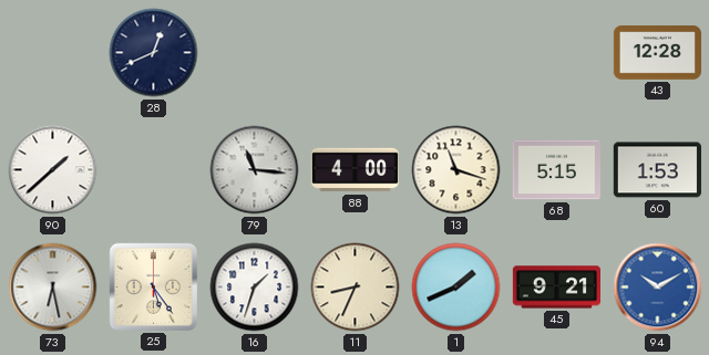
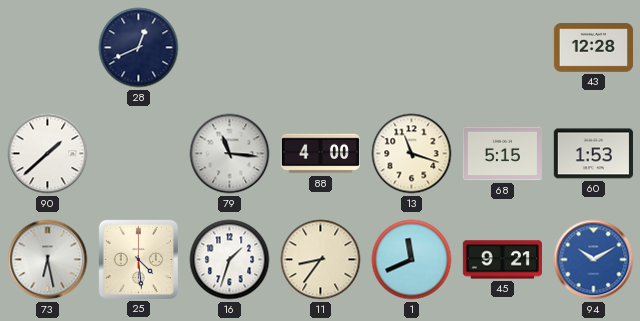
25: 5:24 -> 4:29
11: 8:34 -> 8:36
1: 1:41 -> 11:41
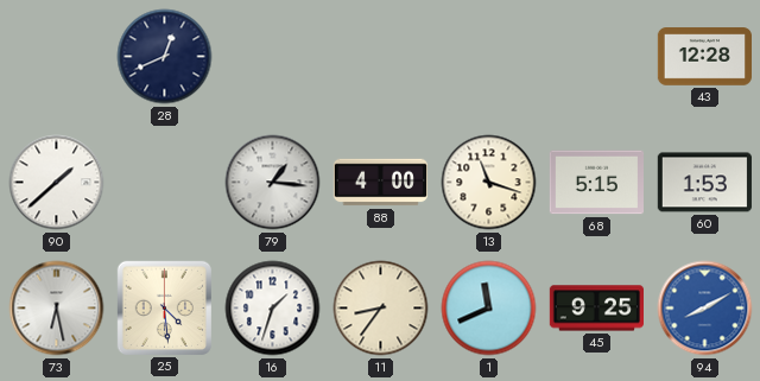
79: 11:16 -> 1:16
45: 9:21 -> 9:25
94: 10:10 -> 8:10
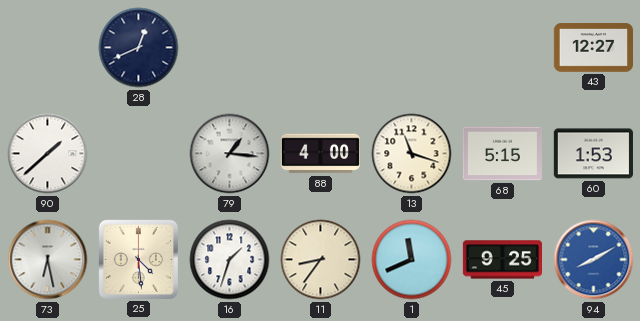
43: 12:28 -> 12:27
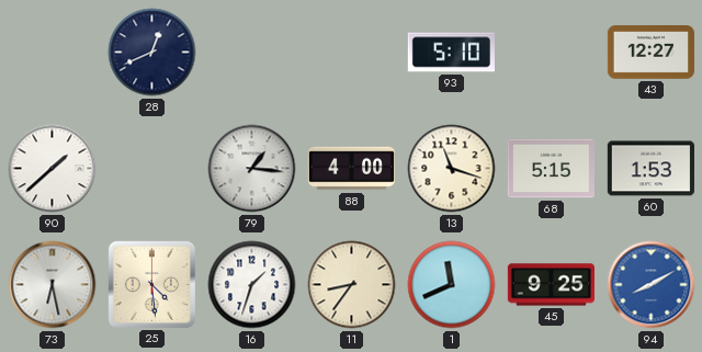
93: none -> 5:10
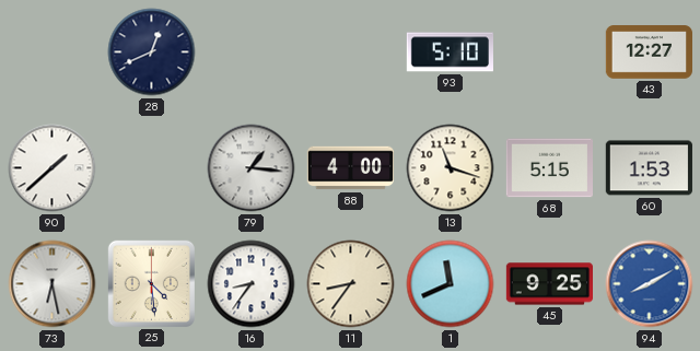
16: 1:33 -> 8:36
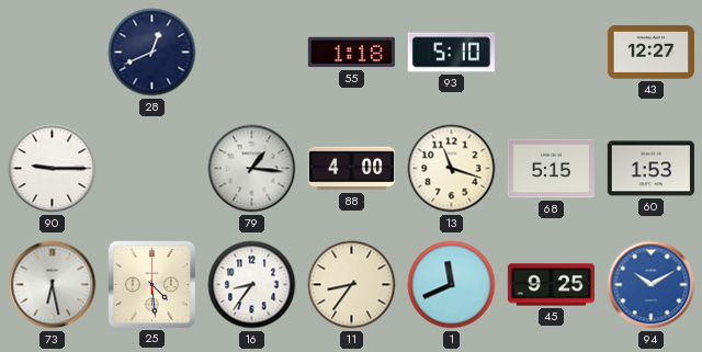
55: none -> 1:18
90: 1:38 -> 9:15
94: 8:10 -> 10:10
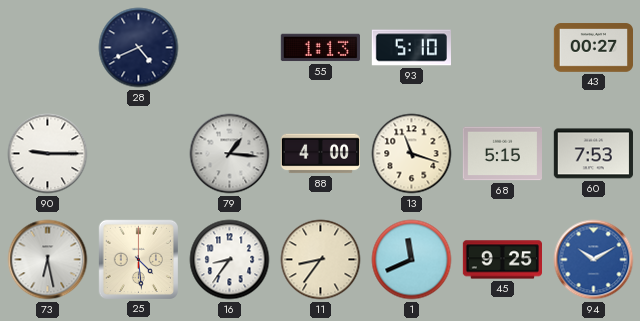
28: 12:41 -> 4:41
55: 1:18 -> 1:13
43: 12:27 -> 00:27
60: 1:53 -> 7:53
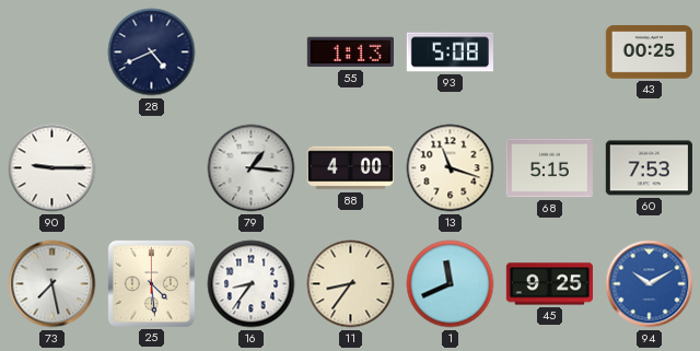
93: 5:10 -> 5:08
43: 00:27 -> 00:25
73: 6:28 -> 7:28
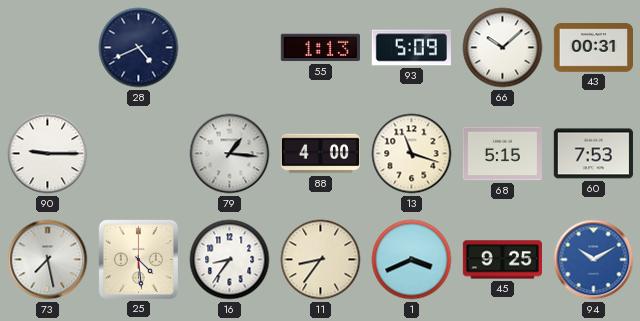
93: 5:08 -> 5:09
66: none -> 10:08
43: 00:25 -> 00:31
1: 11:41 -> 3:41
